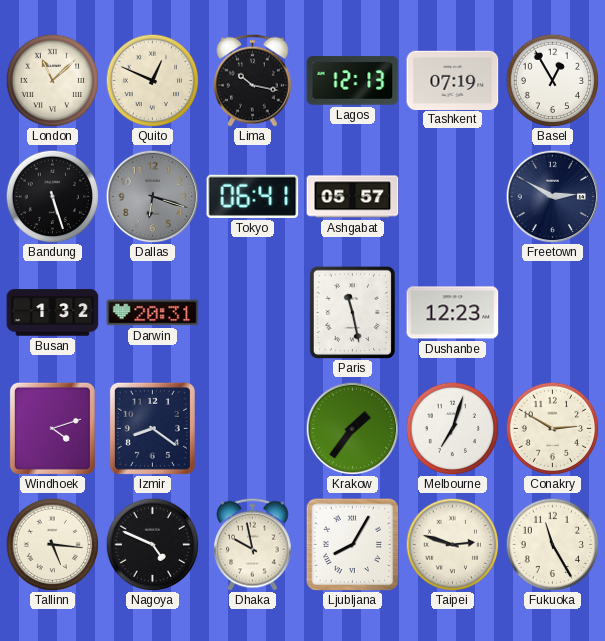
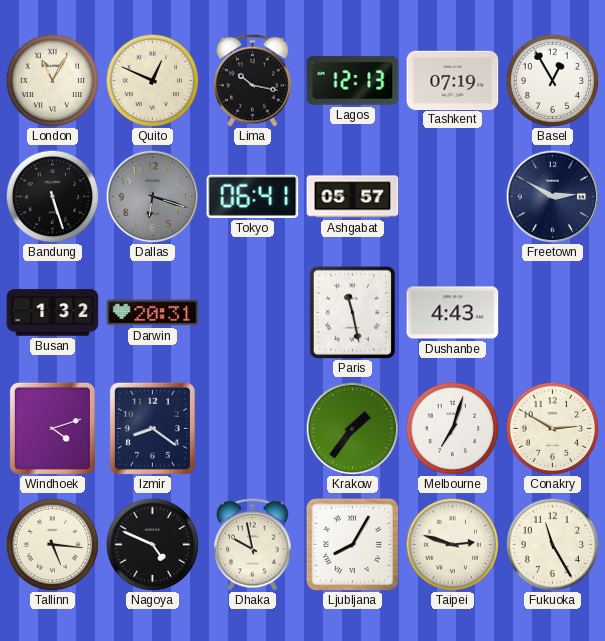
London: 11:08 -> 11:05
Dushanbe: 12:23 -> 4:43
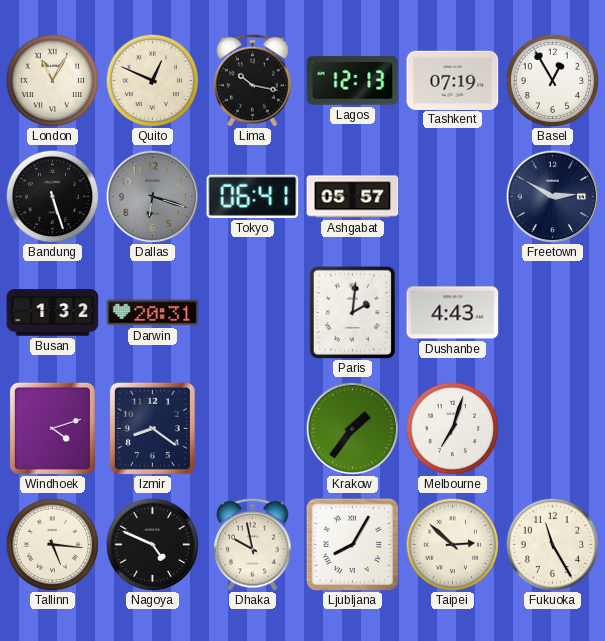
Paris: 11:28 -> 2:01
Conakry: 2:50 -> none
Taipei: 2:48 -> 2:52
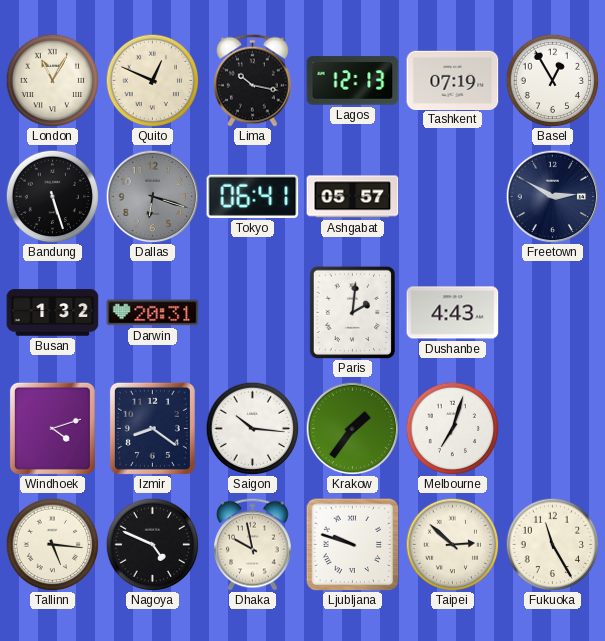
Saigon: none -> 10:16
Ljubljana: 8:05 -> 9:48
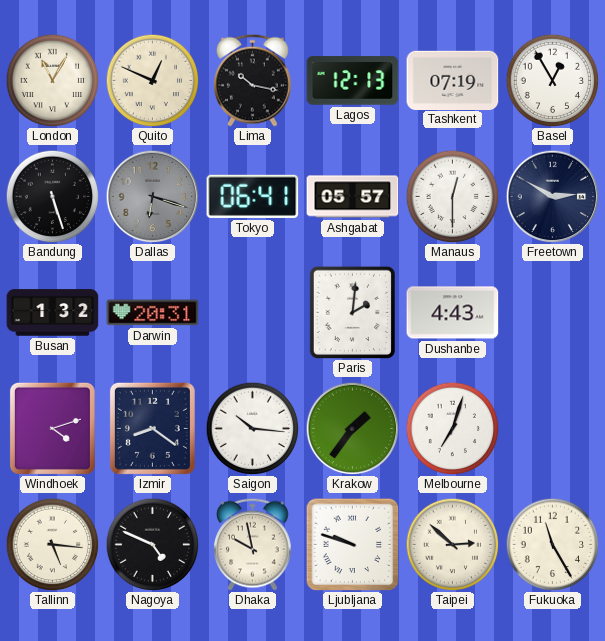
Manaus: none -> 12:30
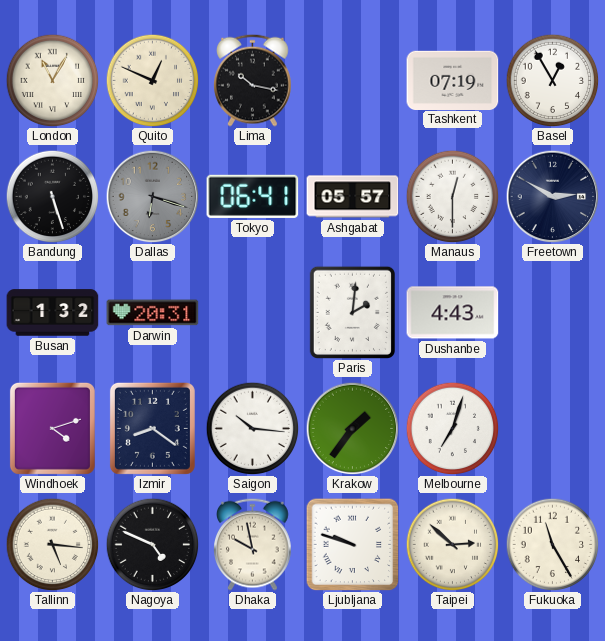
Lagos: 12:13 -> none
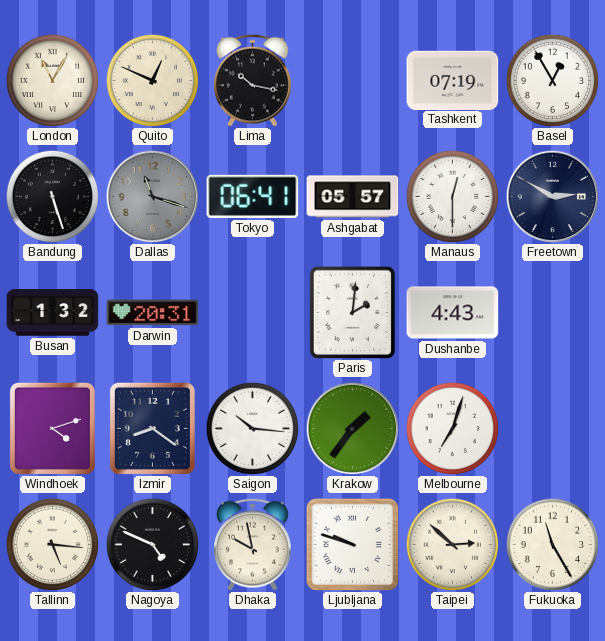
Dallas: 6:18 -> 11:18
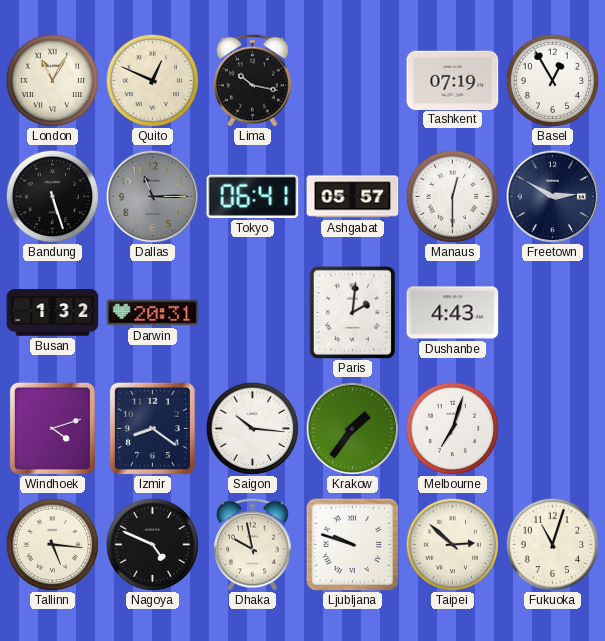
Dallas: 11:18 -> 11:15
Fukuoka: 11:25 -> 11:03
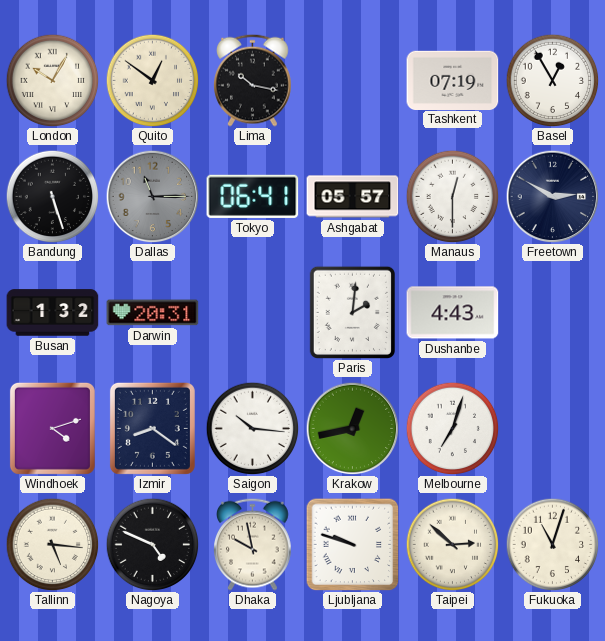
London: 11:05 -> 10:05
Quito: 12:49 -> 12:51
Krakow: 1:36 -> 12:43
